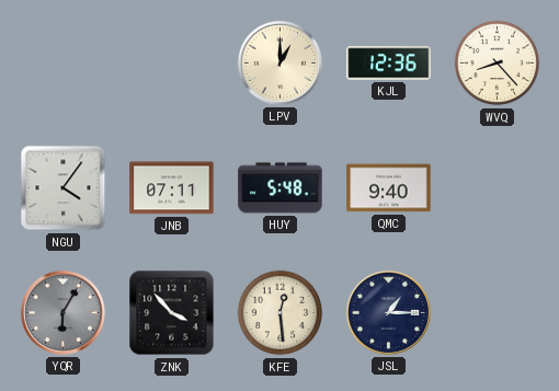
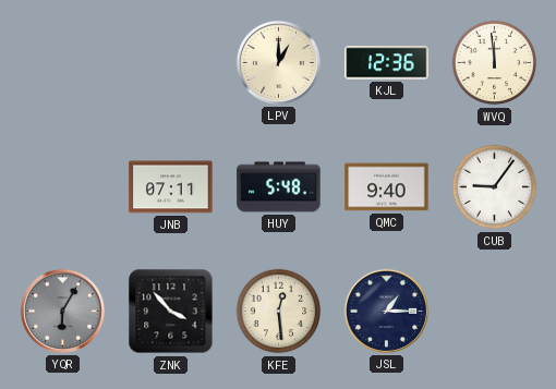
WVQ: 8:23 -> 11:59
NGU: 4:06 -> none
CUB: none -> 9:06
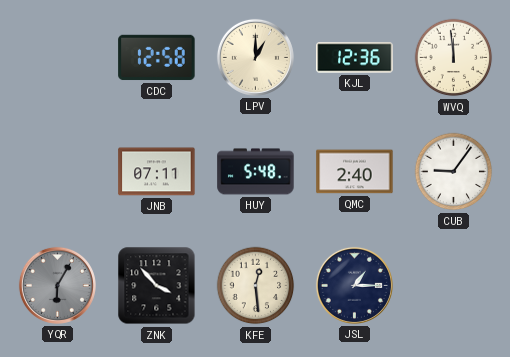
CDC: none -> 12:58
QMC: 9:40 -> 2:40
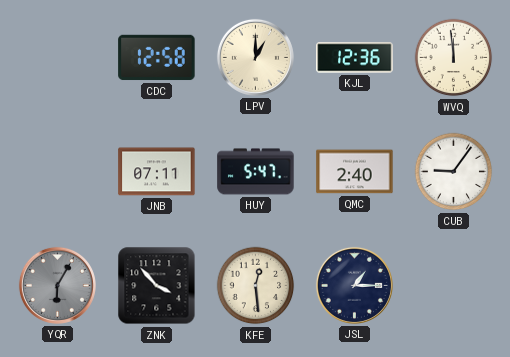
HUY: 5:48 -> 5:47
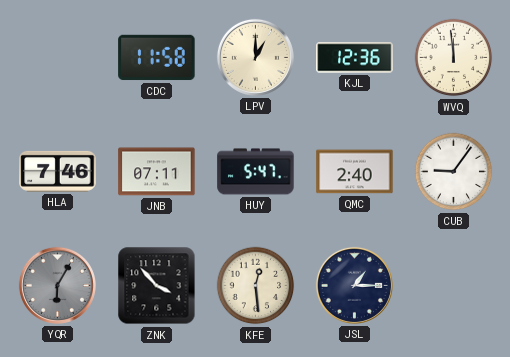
CDC: 12:58 -> 11:58
HLA: none -> 7:46
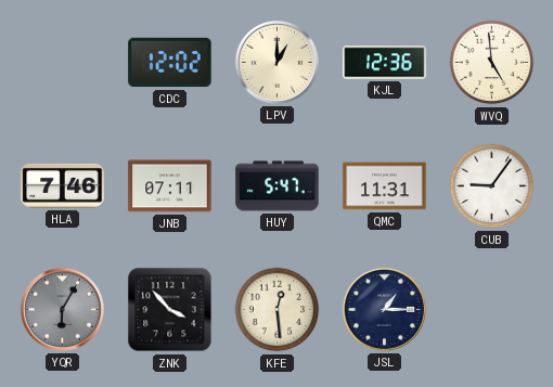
CDC: 11:58 -> 12:02
WVQ: 11:59 -> 4:59
QMC: 2:40 -> 11:31
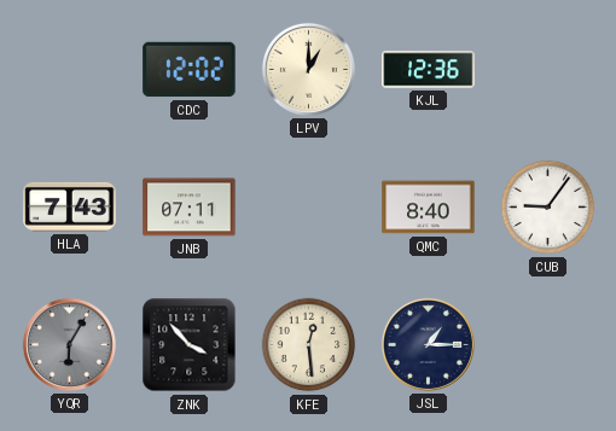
WVQ: 4:59 -> none
HLA: 7:46 -> 7:43
HUY: 5:47 -> none
QMC: 11:31 -> 8:40
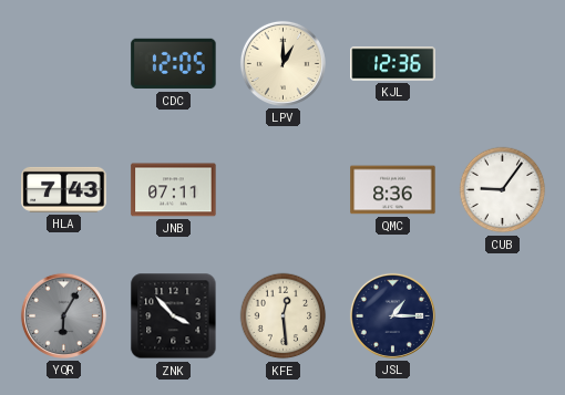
CDC: 12:02 -> 12:05
QMC: 8:40 -> 8:36
